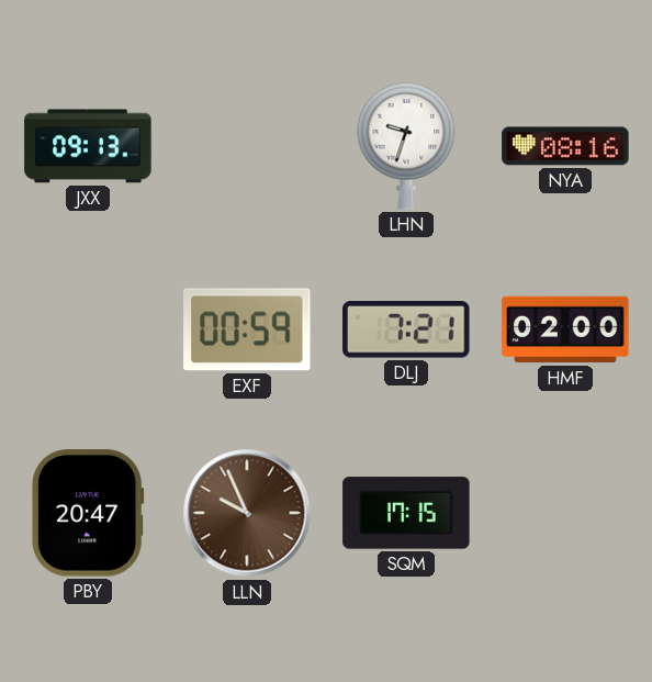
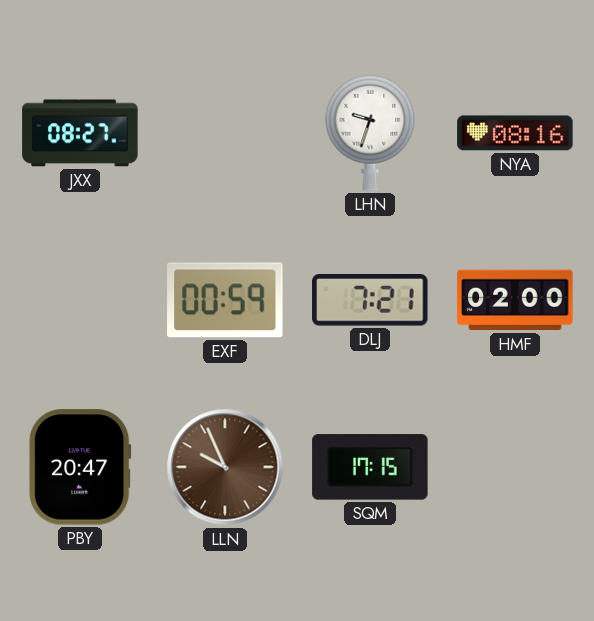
JXX: 09:13 -> 08:27
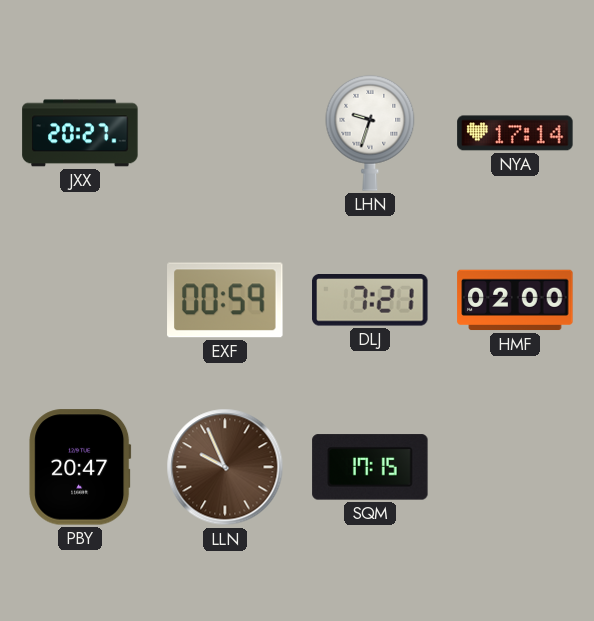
JXX: 08:27 -> 20:27
NYA: 08:16 -> 17:14
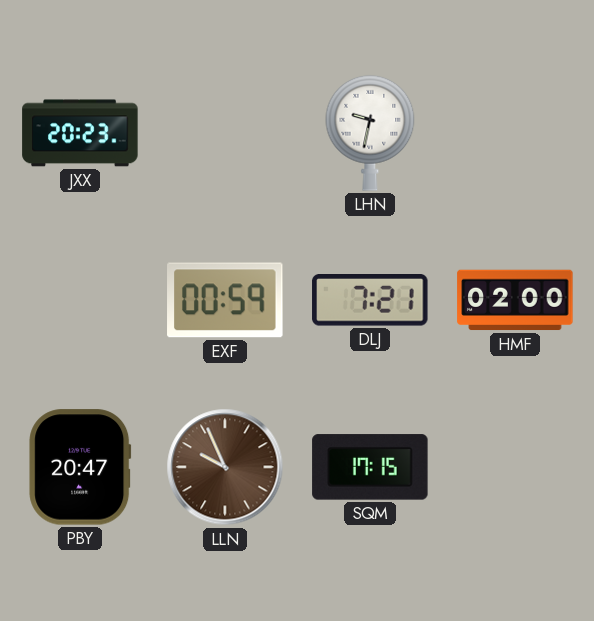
JXX: 20:27 -> 20:23
LHN: 9:33 -> 9:32
NYA: 17:14 -> none
